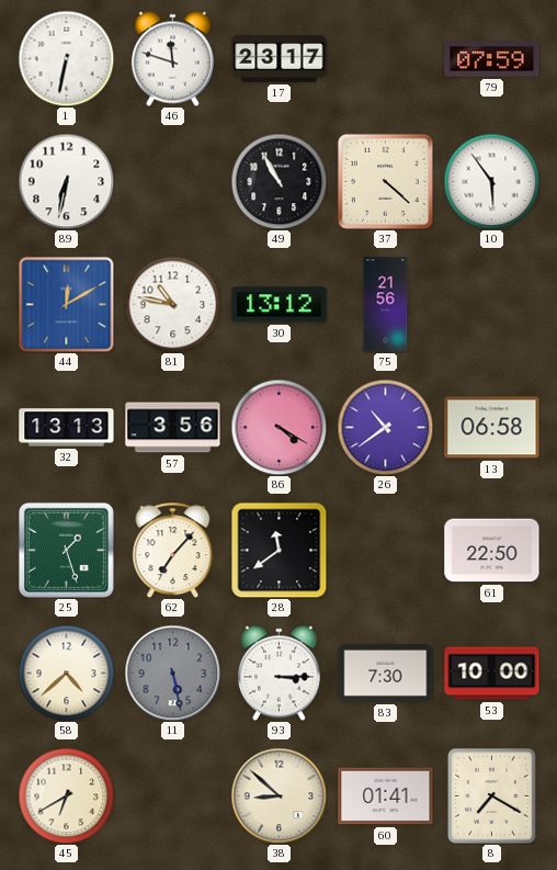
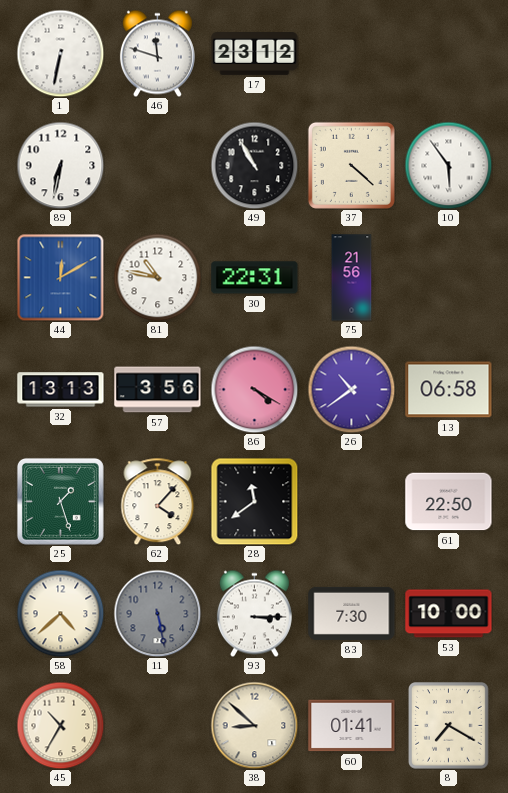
17: 23:17 -> 23:12
79: 07:59 -> none
30: 13:12 -> 22:31
62: 7:07 -> 4:07
45: 6:40 -> 10:35
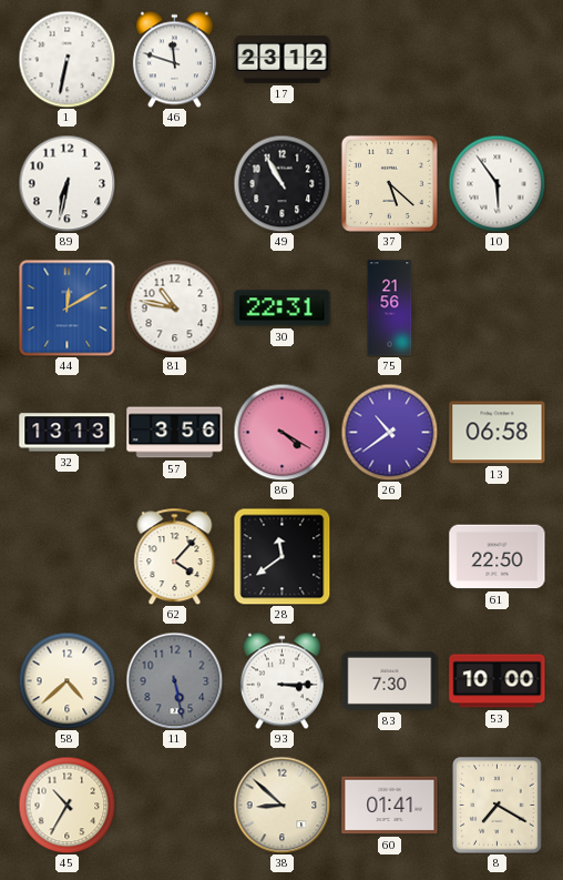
37: 4:22 -> 5:22
25: 1:27 -> none
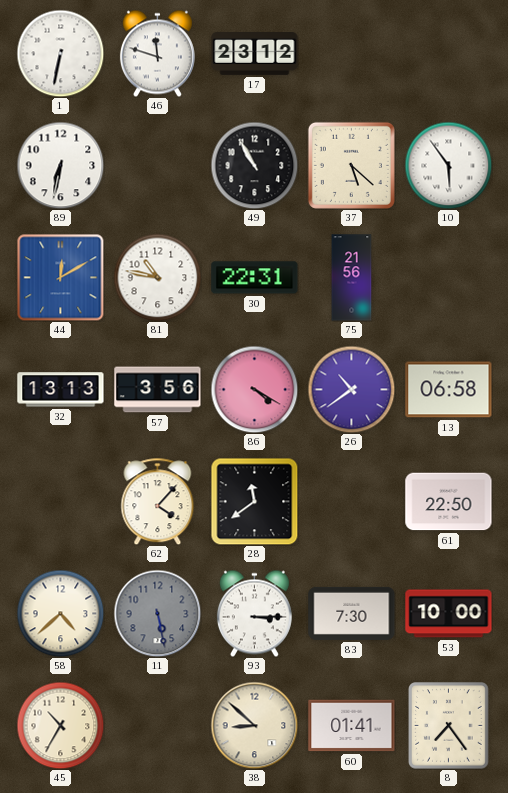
8: 7:20 -> 7:24
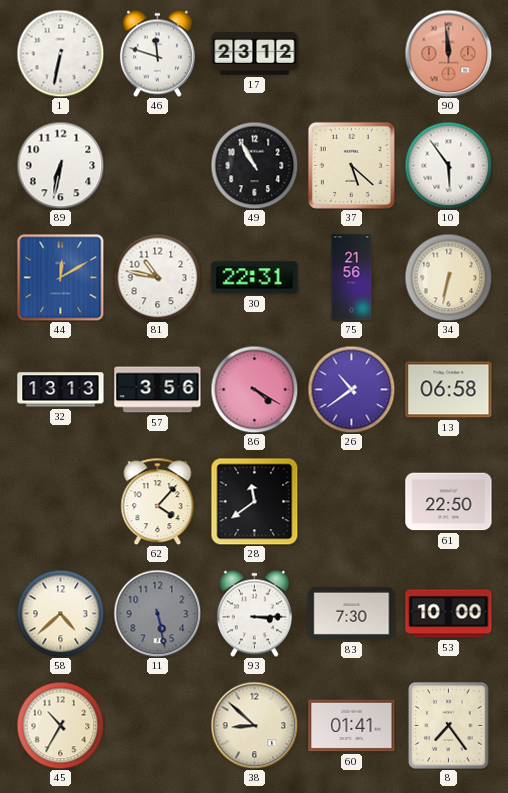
90: none -> 11:59
34: none -> 6:32
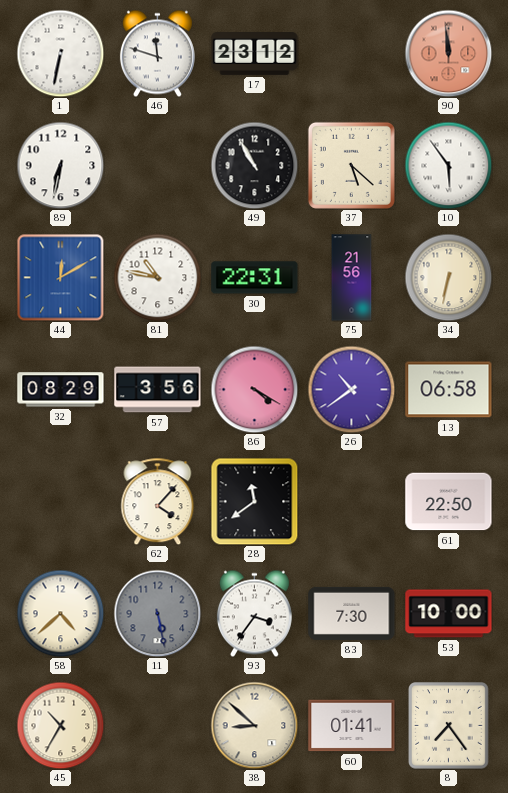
32: 13:13 -> 08:29
93: 3:15 -> 3:36
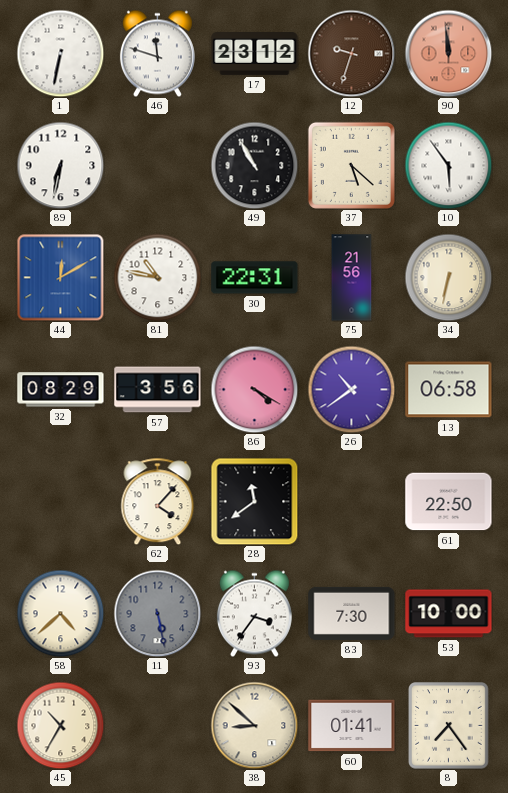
12: none -> 9:33
